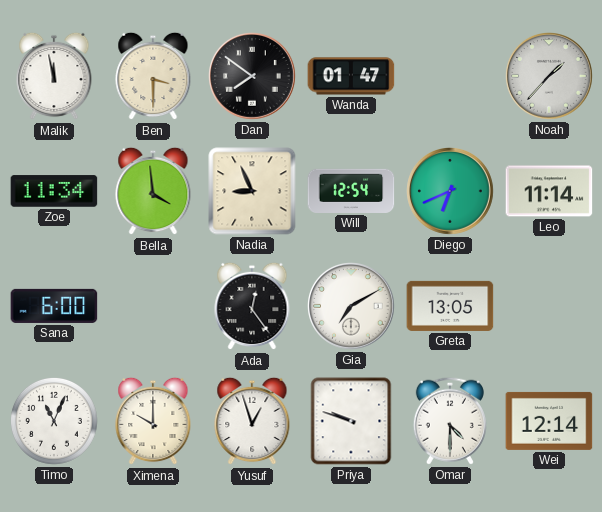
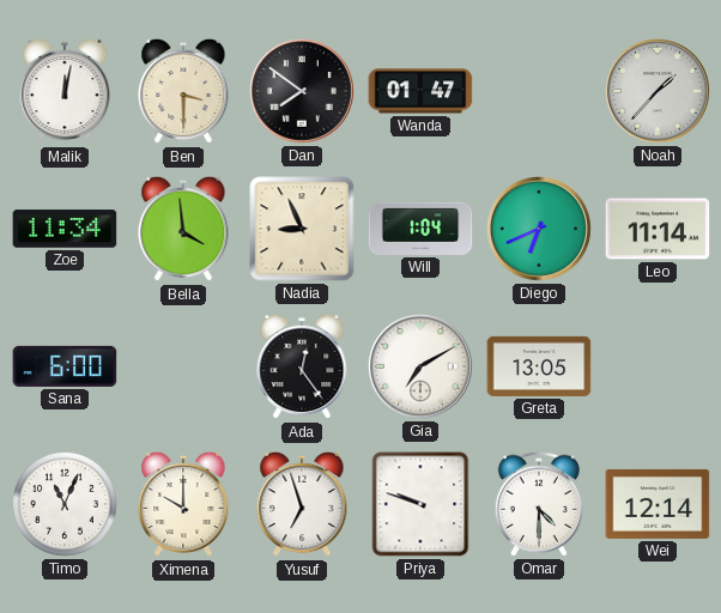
Malik: 11:58 -> 12:02
Will: 12:54 -> 1:04
Yusuf: 12:57 -> 6:57
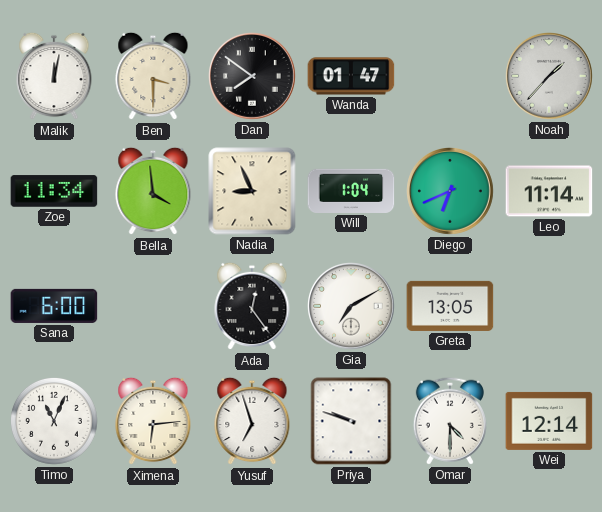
Ximena: 10:00 -> 6:14
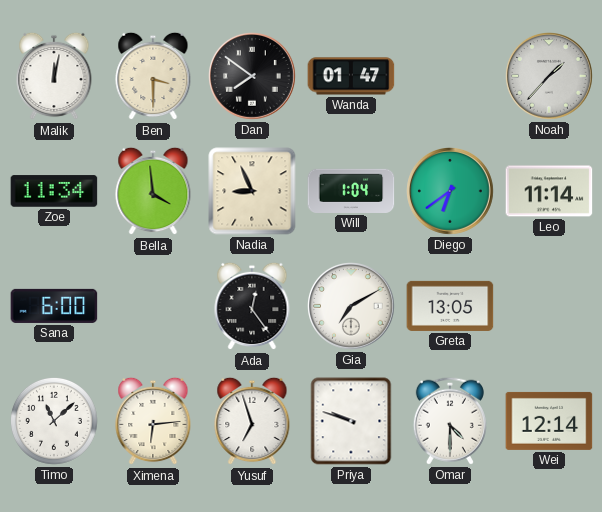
Diego: 6:41 -> 6:39
Timo: 11:04 -> 11:08
